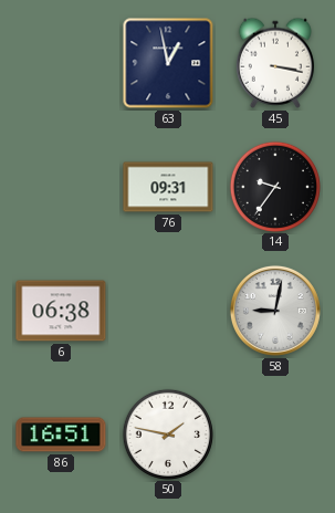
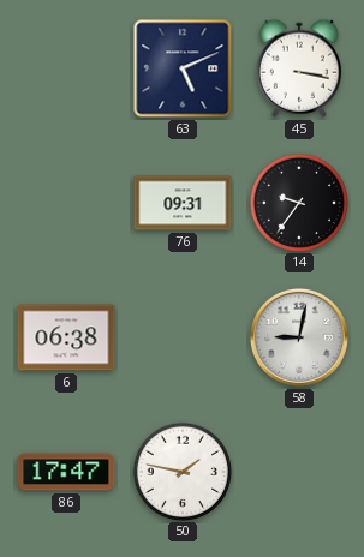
63: 12:58 -> 5:11
86: 16:51 -> 17:47
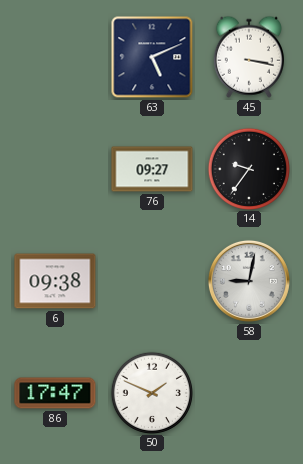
76: 09:31 -> 09:27
6: 06:38 -> 09:38
50: 1:47 -> 1:49
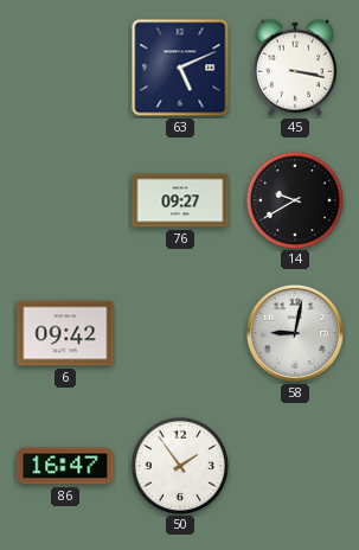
14: 9:36 -> 9:40
6: 09:38 -> 09:42
86: 17:47 -> 16:47
50: 1:49 -> 1:54
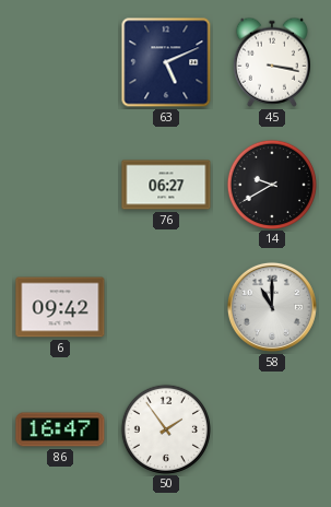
76: 09:27 -> 06:27
58: 9:02 -> 11:00
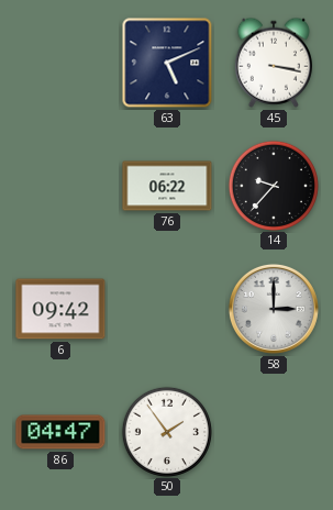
76: 06:27 -> 06:22
14: 9:40 -> 9:37
58: 11:00 -> 3:00
86: 16:47 -> 04:47
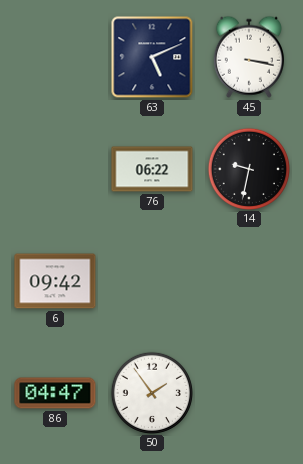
14: 9:37 -> 9:32
58: 3:00 -> none
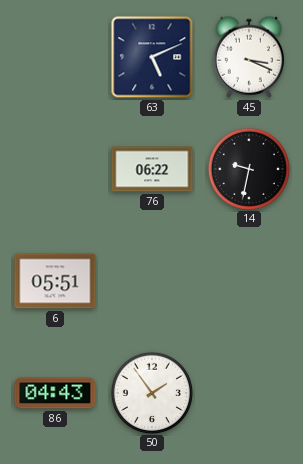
45: 3:17 -> 3:19
6: 09:42 -> 05:51
86: 04:47 -> 04:43
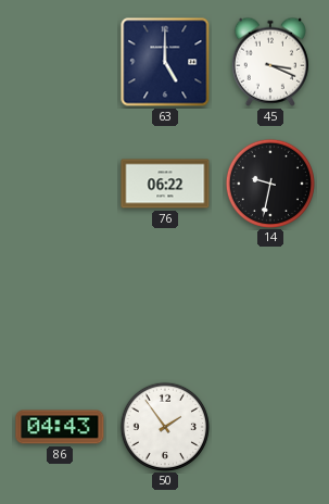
63: 5:11 -> 5:00
6: 05:51 -> none
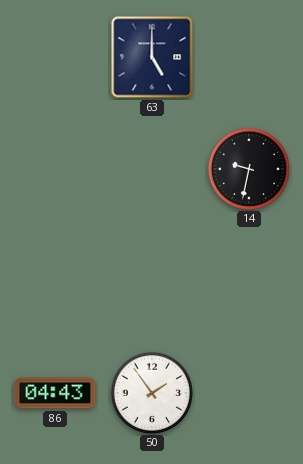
45: 3:19 -> none
76: 06:22 -> none
